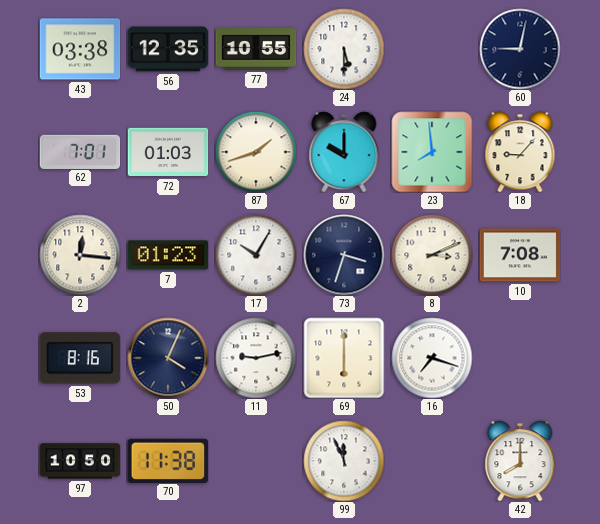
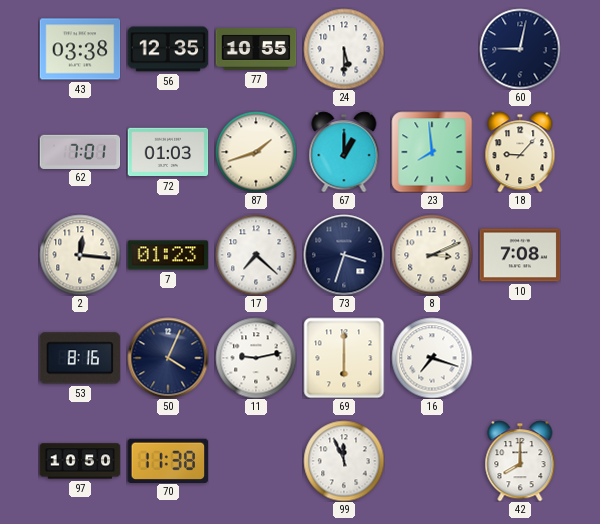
67: 10:00 -> 1:00
17: 10:05 -> 7:22
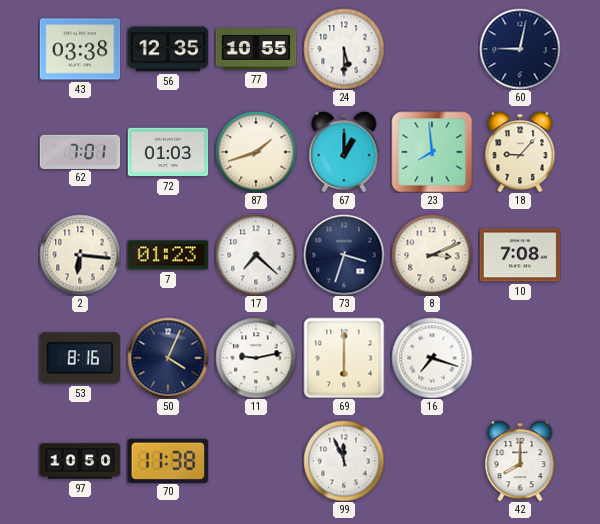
2: 12:16 -> 6:16
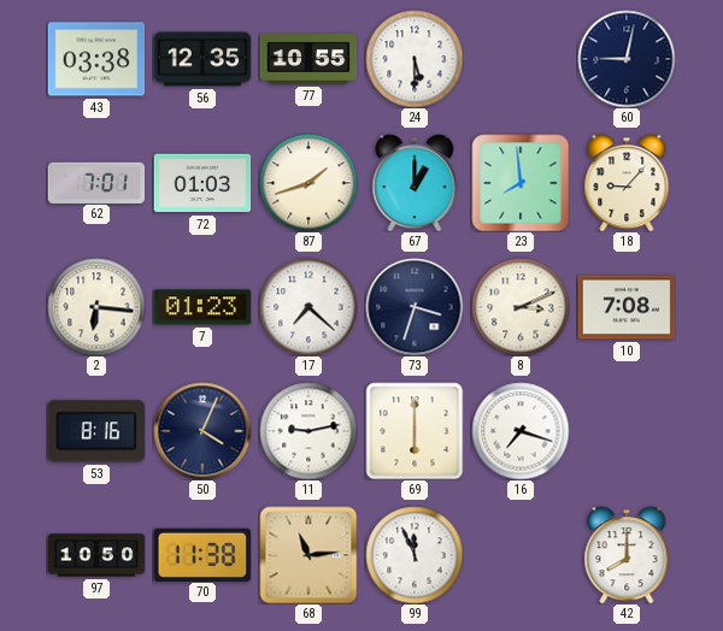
68: none -> 11:14
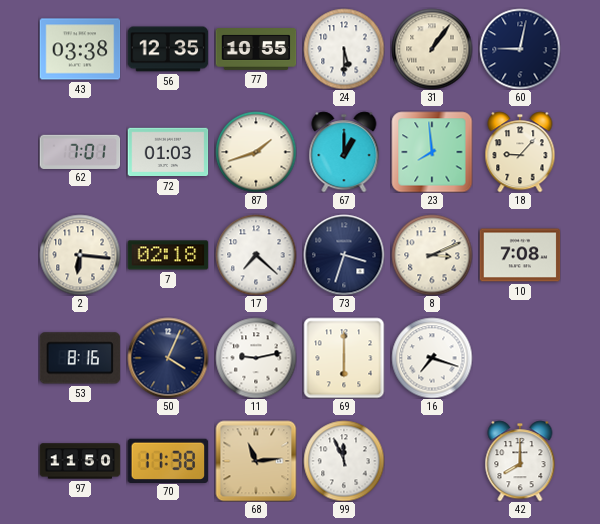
31: none -> 1:06
7: 01:23 -> 02:18
97: 10:50 -> 11:50
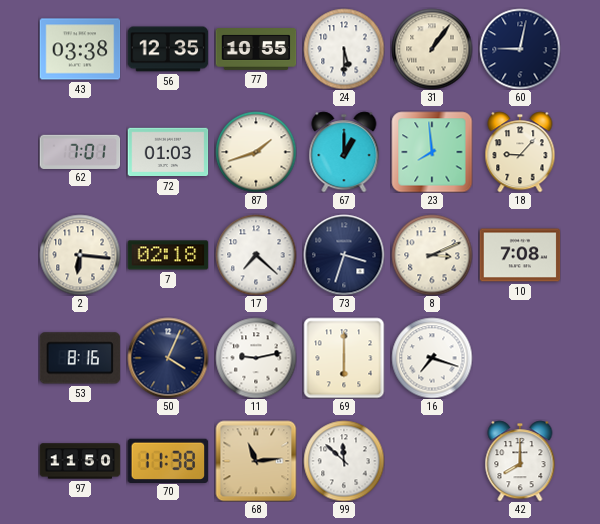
99: 11:56 -> 11:52
